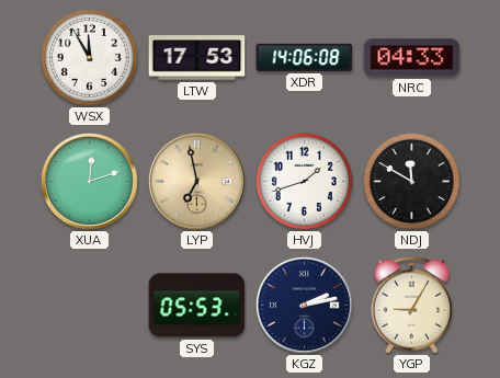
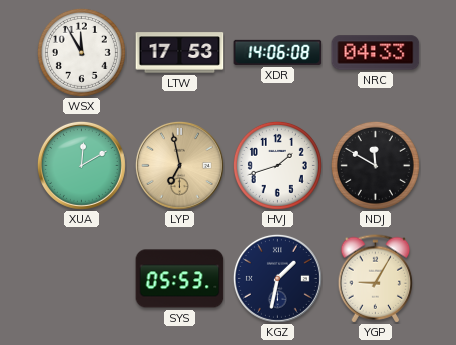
XUA: 12:12 -> 12:10
KGZ: 2:13 -> 1:32
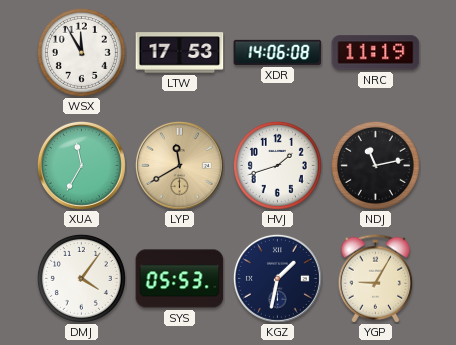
NRC: 04:33 -> 11:19
XUA: 12:10 -> 11:35
LYP: 6:58 -> 11:40
NDJ: 11:50 -> 11:13
DMJ: none -> 4:06
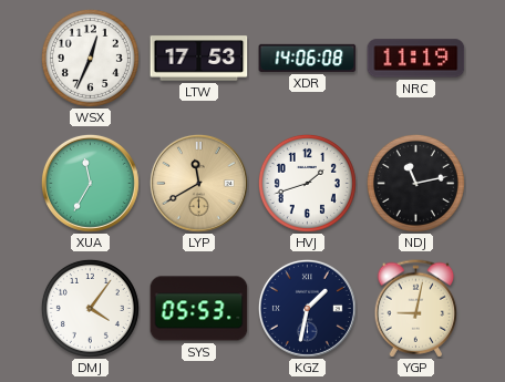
WSX: 11:55 -> 12:34
YGP: 9:05 -> 9:02
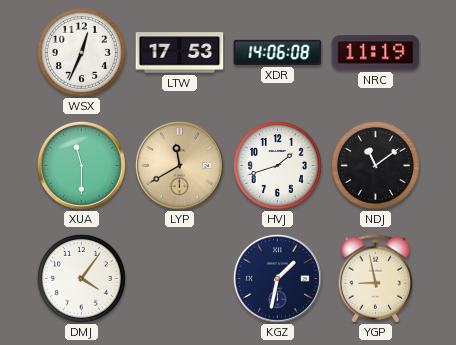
XUA: 11:35 -> 11:30
NDJ: 11:13 -> 11:09
SYS: 05:53 -> none
YGP: 9:02 -> 8:58
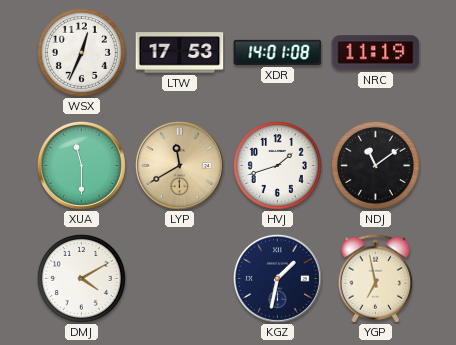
XDR: 14:06 -> 14:01
DMJ: 4:06 -> 4:10
YGP: 8:58 -> 6:58
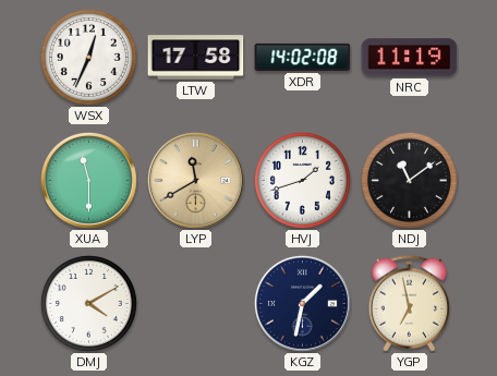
LTW: 17:53 -> 17:58
XDR: 14:01 -> 14:02
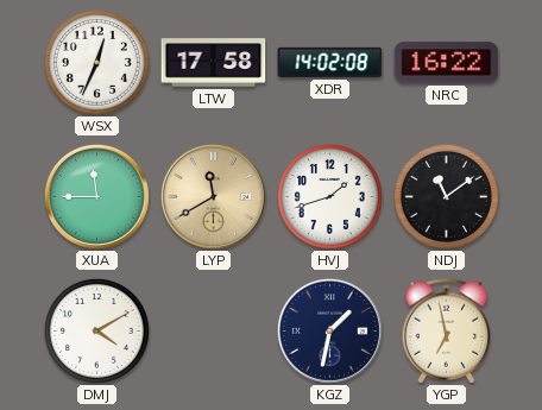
NRC: 11:19 -> 16:22
XUA: 11:30 -> 11:45
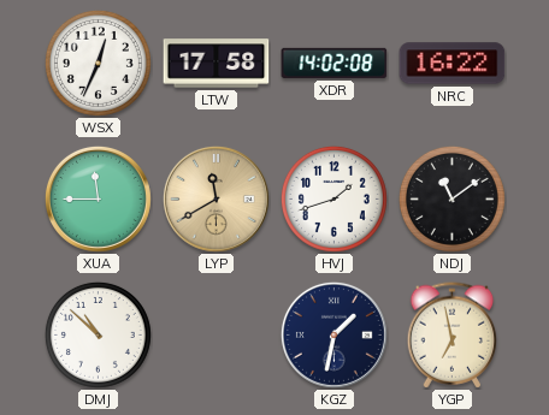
DMJ: 4:10 -> 10:52
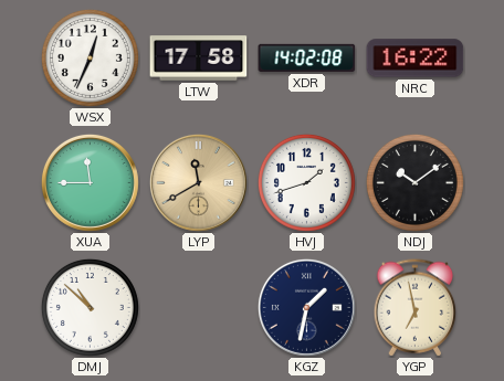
NDJ: 11:09 -> 10:09
